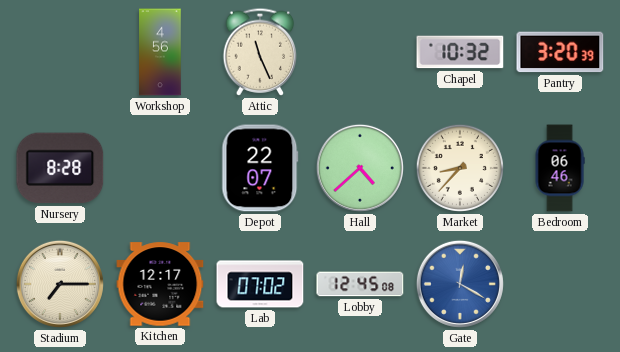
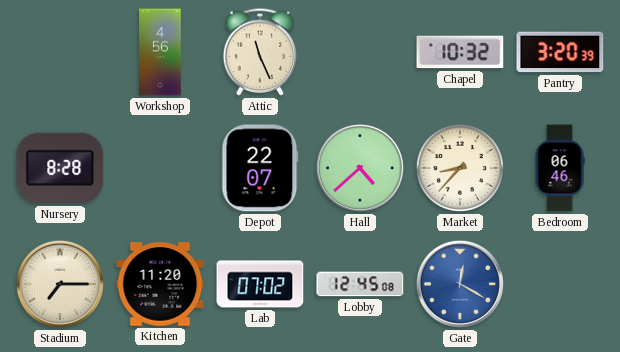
Kitchen: 12:17 -> 11:20
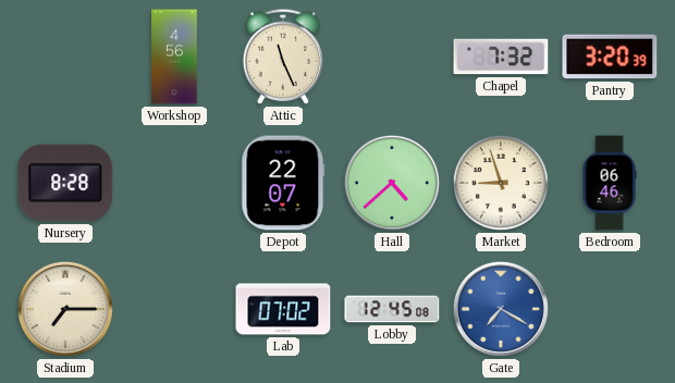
Chapel: 10:32 -> 7:32
Market: 8:37 -> 8:57
Kitchen: 11:20 -> none
Gate: 12:20 -> 7:20
